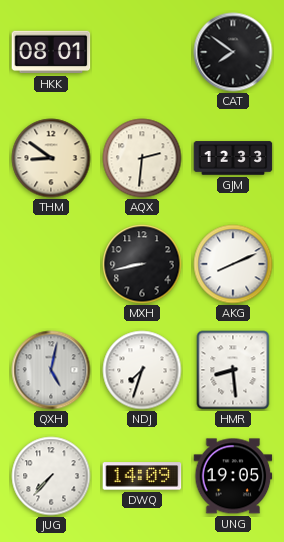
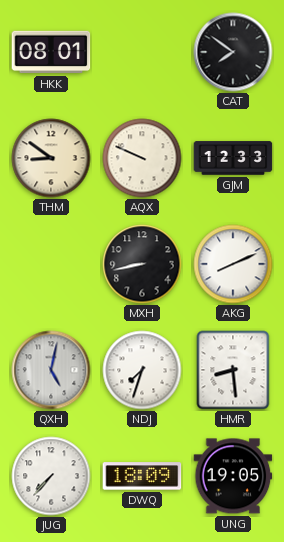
AQX: 2:31 -> 9:49
DWQ: 14:09 -> 18:09
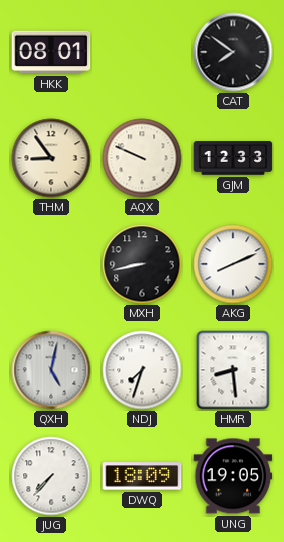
THM: 8:51 -> 8:54
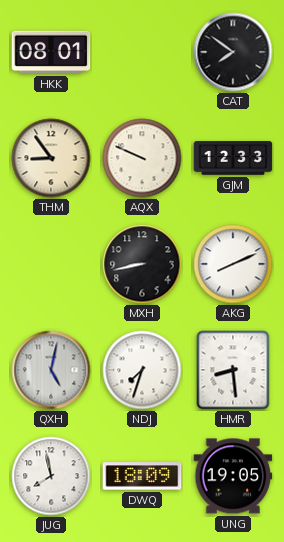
JUG: 7:37 -> 7:58
